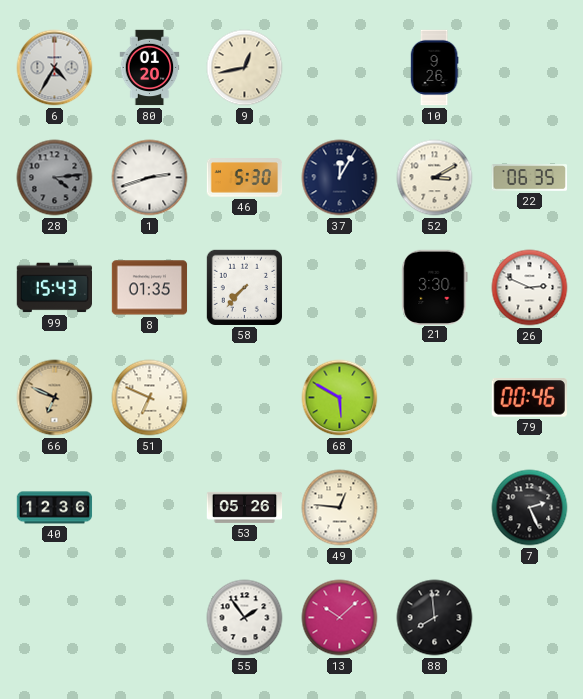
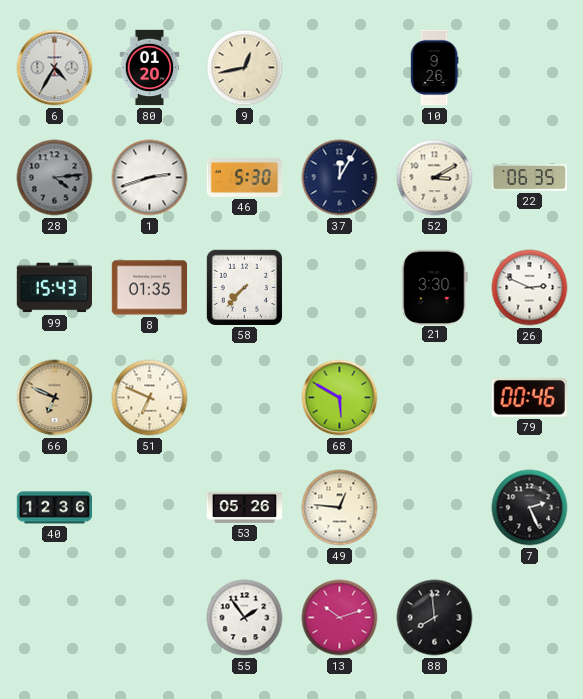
13: 10:08 -> 10:12
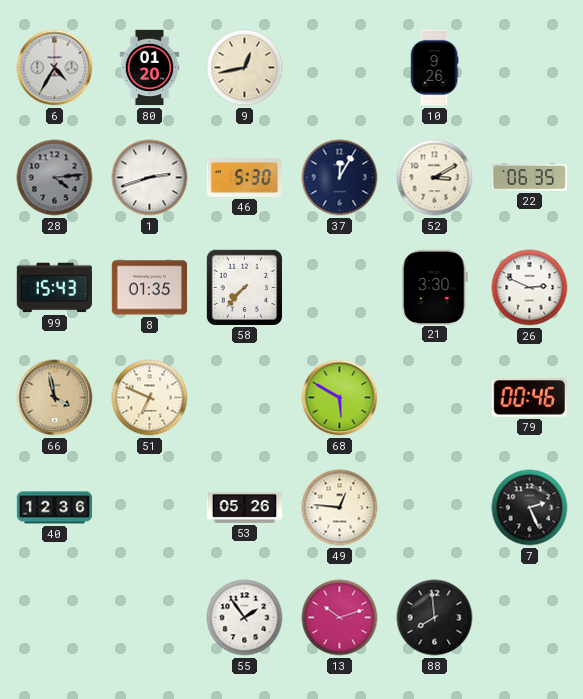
66: 6:49 -> 3:58
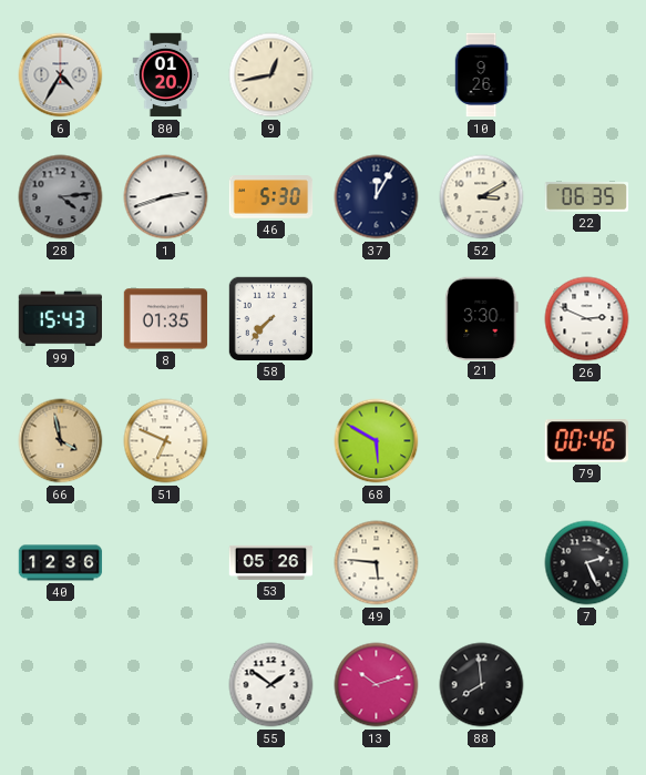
49: 12:46 -> 5:46
55: 1:54 -> 1:51
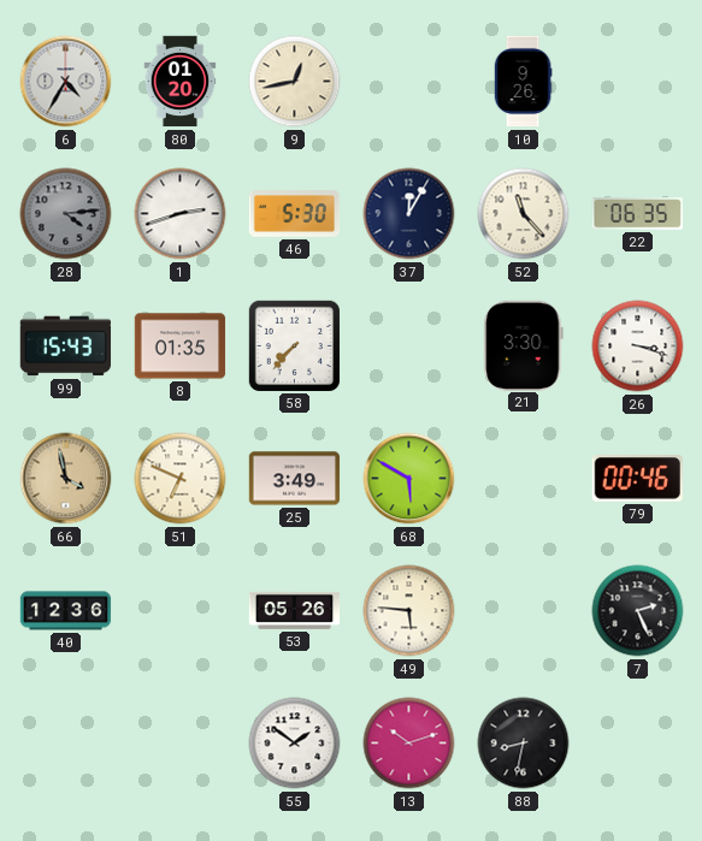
52: 3:10 -> 11:23
26: 2:49 -> 3:18
25: none -> 3:49
88: 7:59 -> 8:32
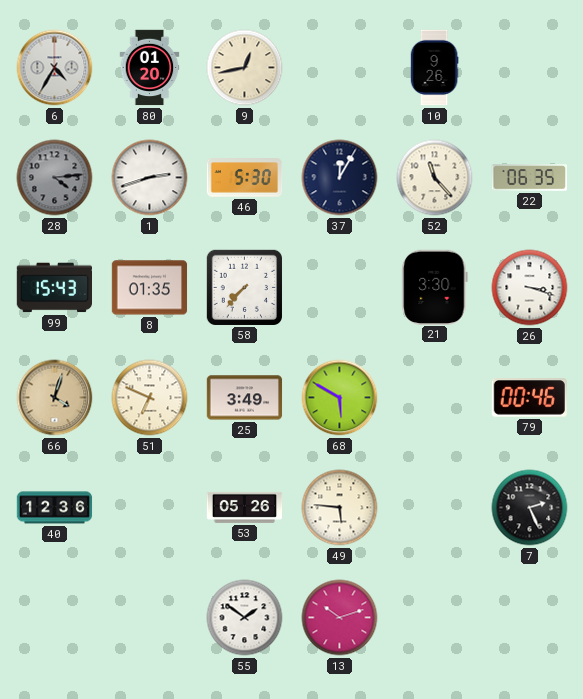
66: 3:58 -> 4:03
88: 8:32 -> none
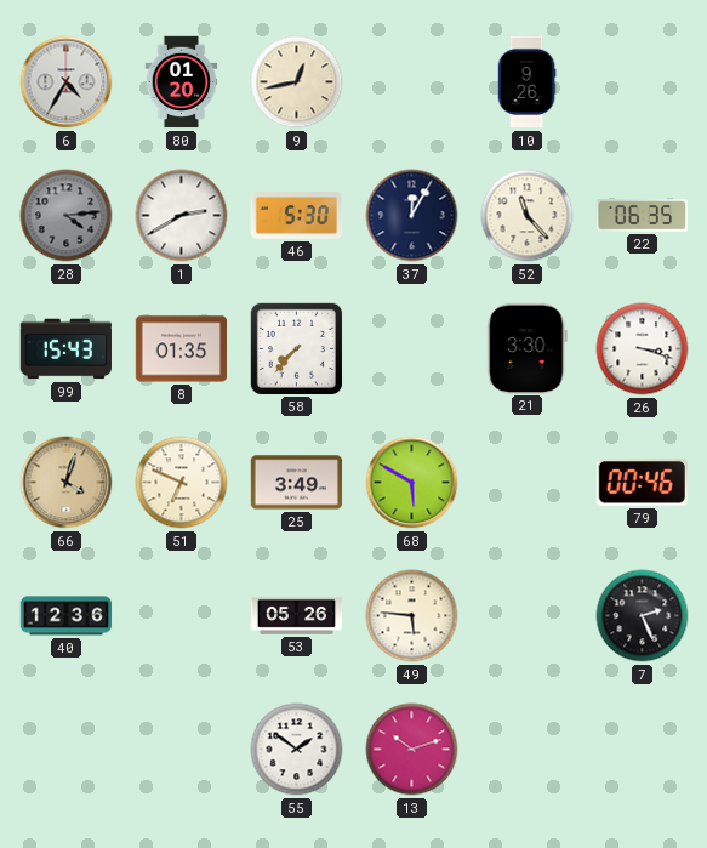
1: 2:42 -> 2:40
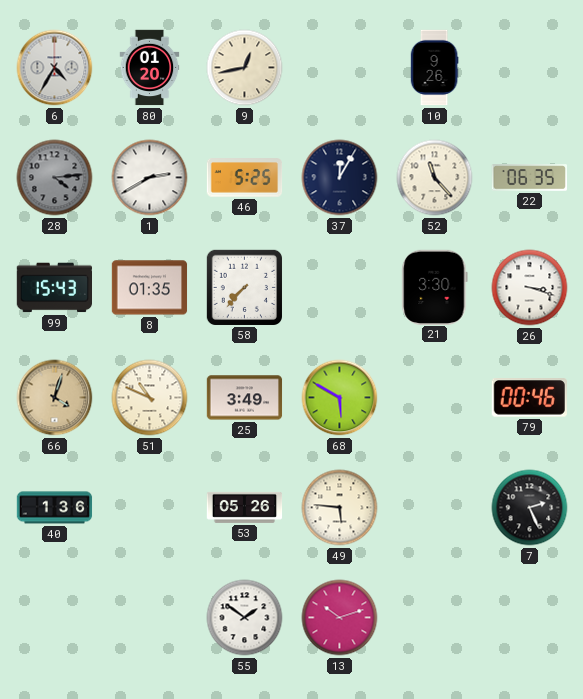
46: 5:30 -> 5:25
51: 6:49 -> 10:49
40: 12:36 -> 1:36
